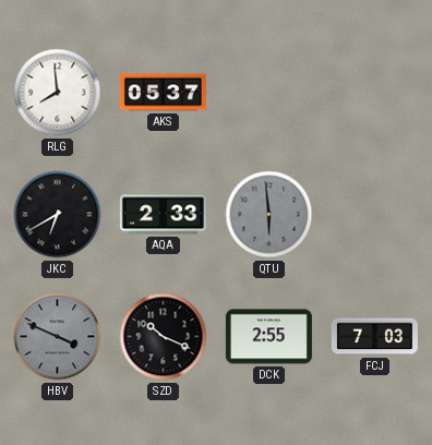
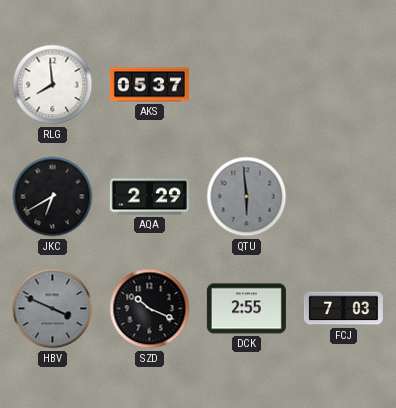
AQA: 2:33 -> 2:29
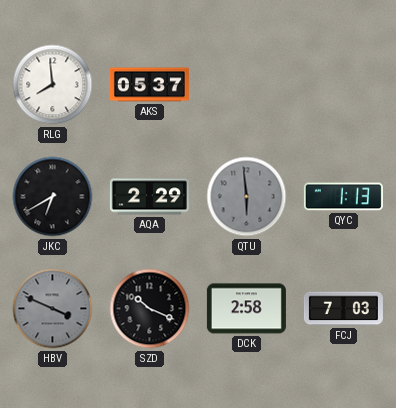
QYC: none -> 1:13
DCK: 2:55 -> 2:58
